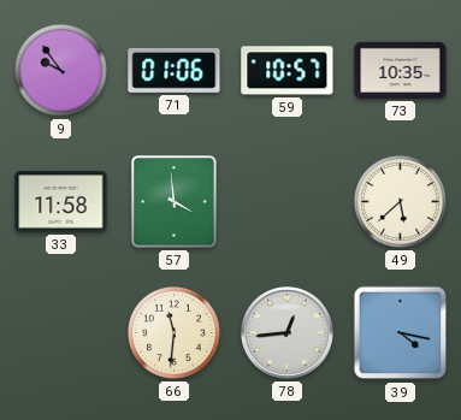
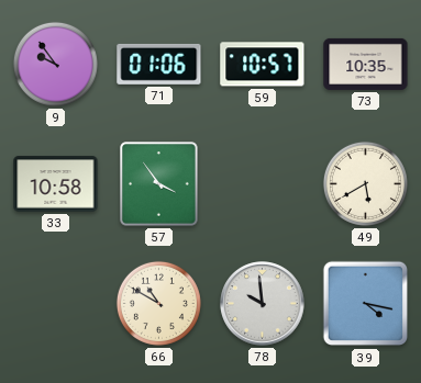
33: 11:58 -> 10:58
57: 3:59 -> 3:54
49: 5:38 -> 5:40
66: 11:31 -> 10:50
78: 12:44 -> 9:59
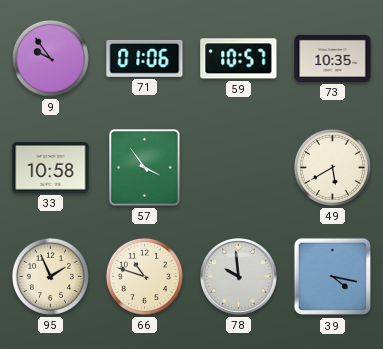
95: none -> 1:56
66: 10:50 -> 10:48
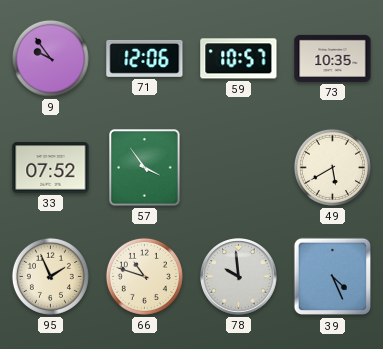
71: 01:06 -> 12:06
33: 10:58 -> 07:52
39: 4:17 -> 4:26
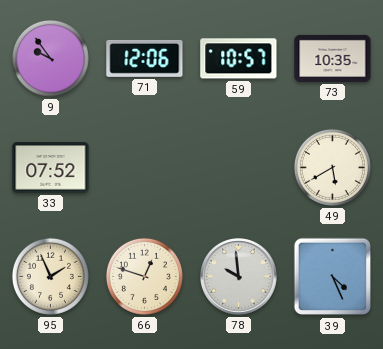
57: 3:54 -> none
66: 10:48 -> 12:48
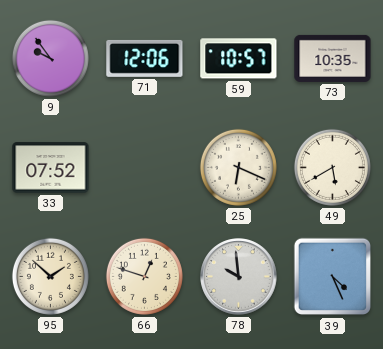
25: none -> 6:19
95: 1:56 -> 1:52
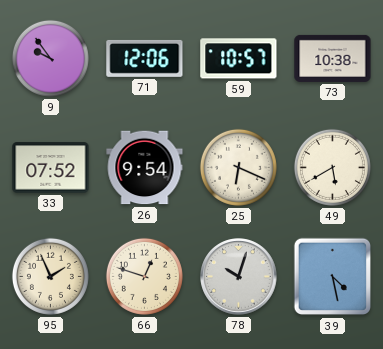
73: 10:35 -> 10:38
26: none -> 9:54
95: 1:52 -> 1:56
78: 9:59 -> 10:03
39: 4:26 -> 4:28
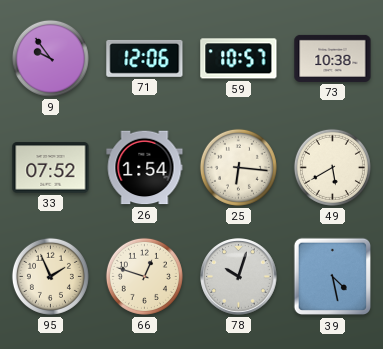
26: 9:54 -> 1:54
25: 6:19 -> 6:16
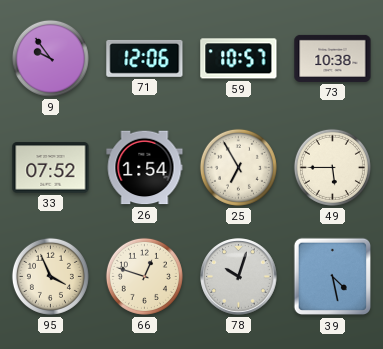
25: 6:16 -> 6:55
49: 5:40 -> 5:45
95: 1:56 -> 3:56
